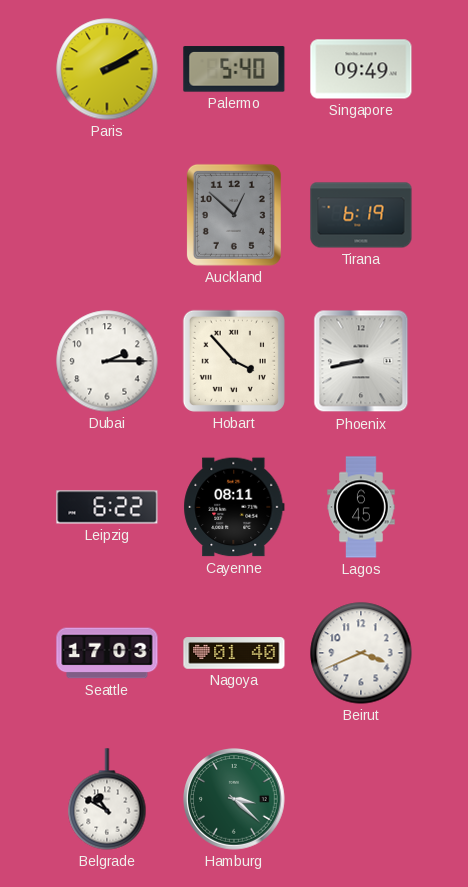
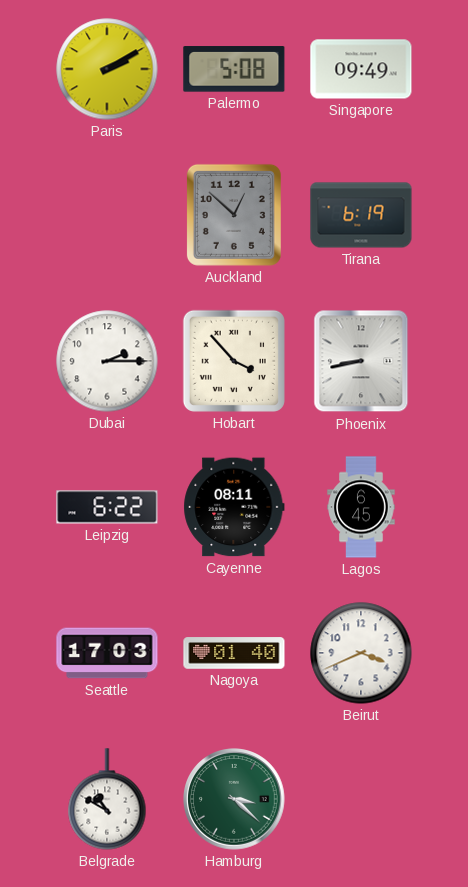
Palermo: 5:40 -> 5:08
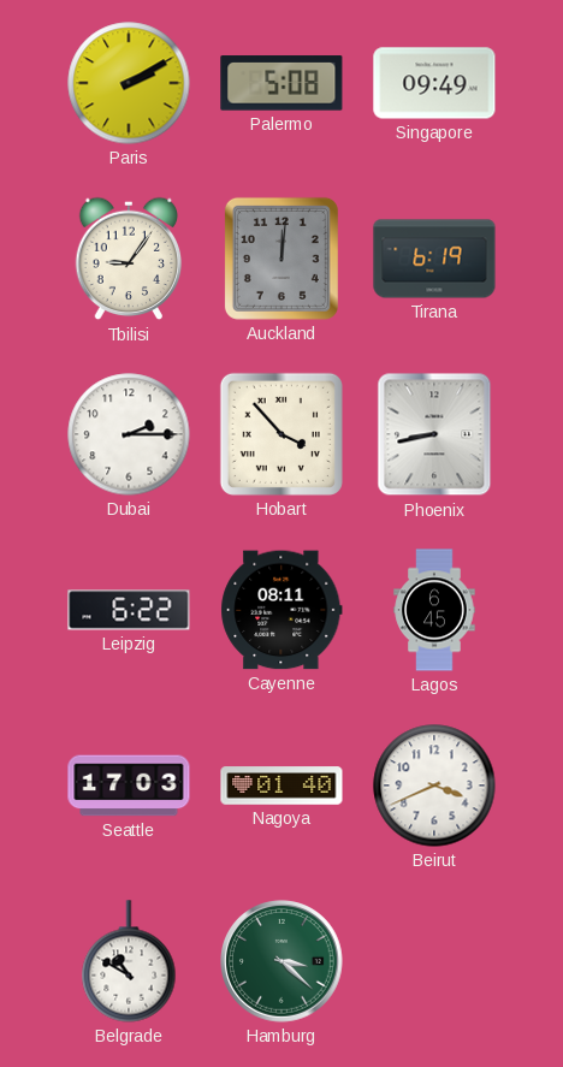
Tbilisi: none -> 9:06
Auckland: 12:52 -> 12:01
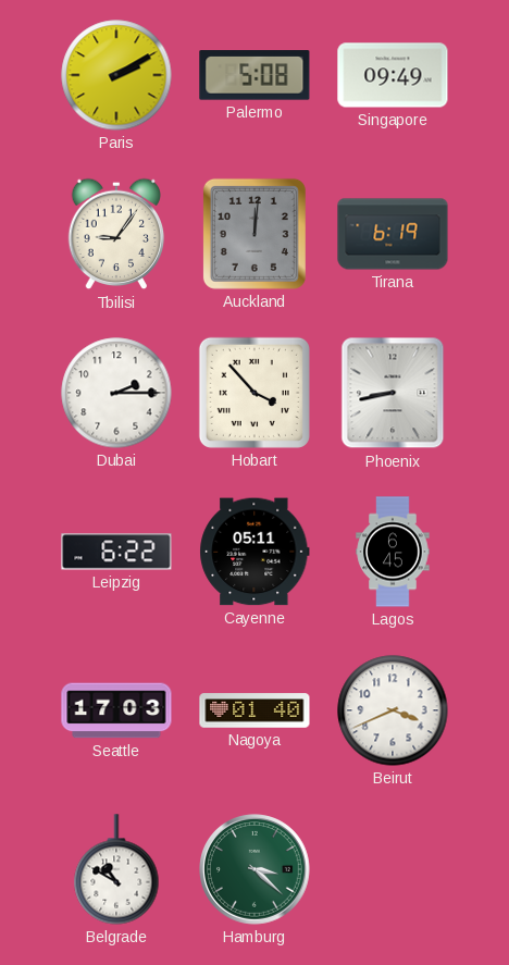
Cayenne: 08:11 -> 05:11
